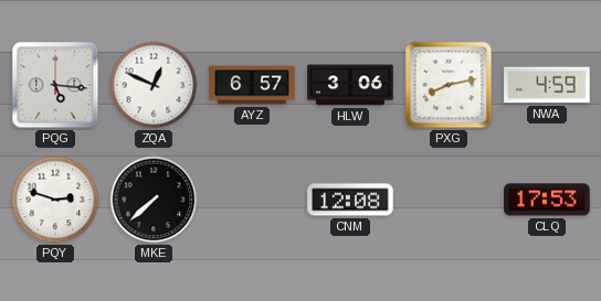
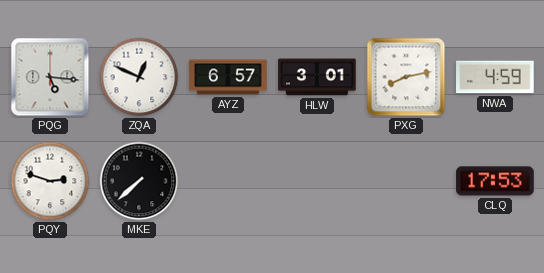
HLW: 3:06 -> 3:01
CNM: 12:08 -> none
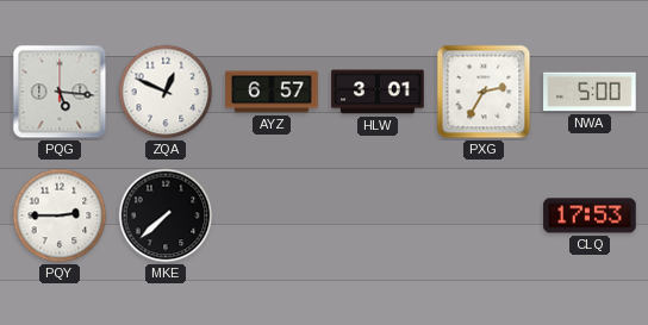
PXG: 8:13 -> 2:35
NWA: 4:59 -> 5:00
PQY: 2:48 -> 2:45
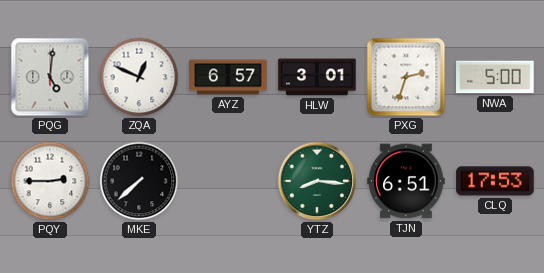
PQG: 5:16 -> 5:01
PXG: 2:35 -> 2:33
YTZ: none -> 8:16
TJN: none -> 6:51
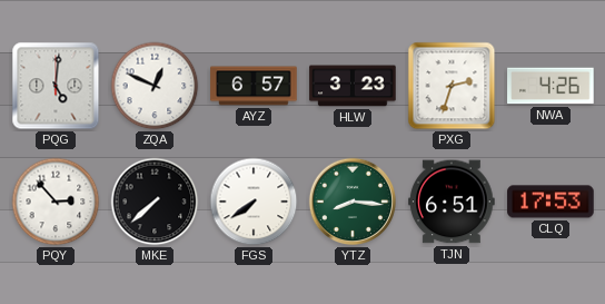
HLW: 3:01 -> 3:23
NWA: 5:00 -> 4:26
PQY: 2:45 -> 2:53
FGS: none -> 7:39
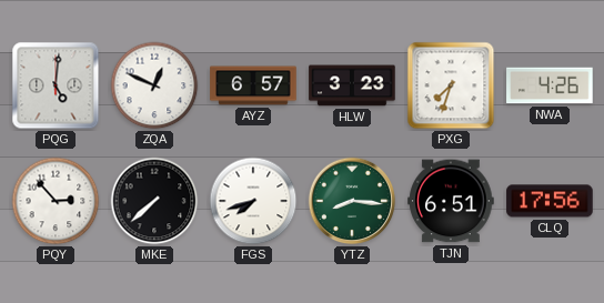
PXG: 2:33 -> 7:33
FGS: 7:39 -> 7:42
CLQ: 17:53 -> 17:56
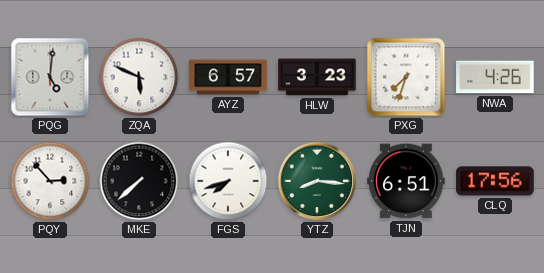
ZQA: 12:49 -> 5:49
